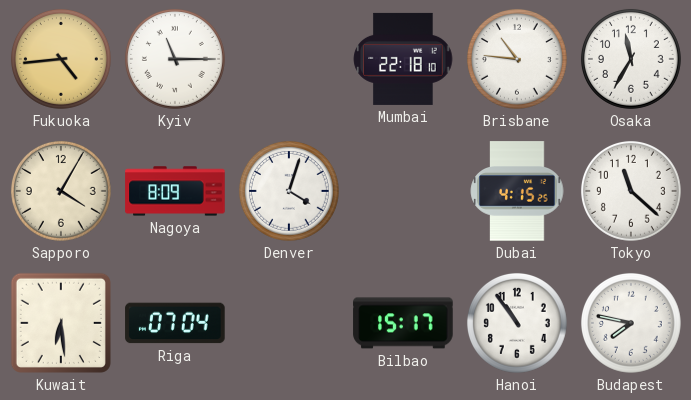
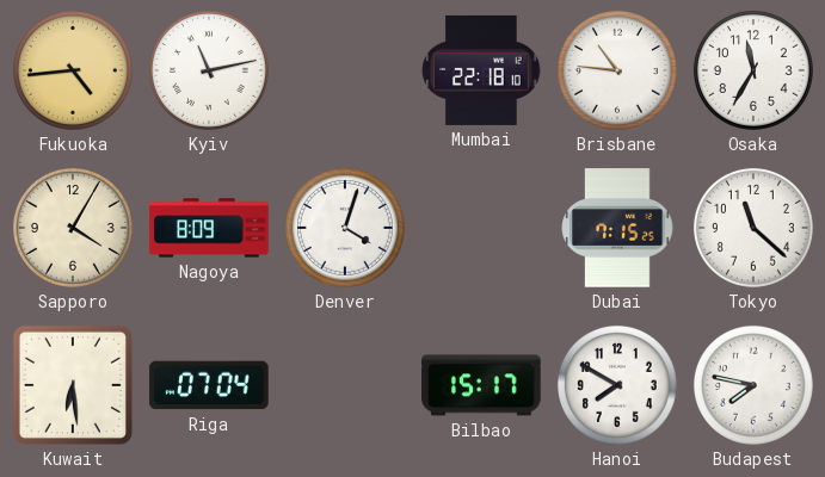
Kyiv: 11:15 -> 11:13
Dubai: 4:15 -> 7:15
Hanoi: 10:54 -> 7:50
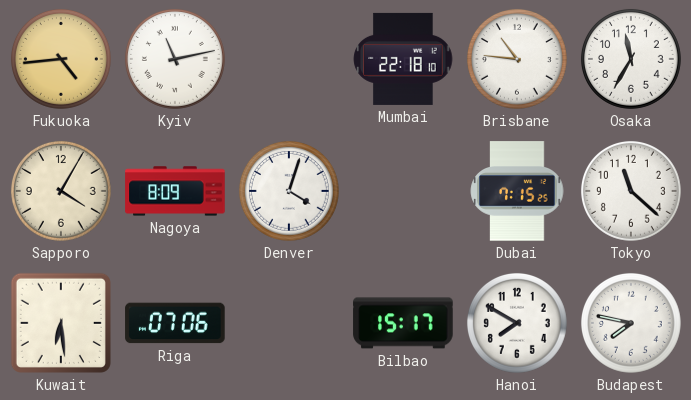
Riga: 07:04 -> 07:06
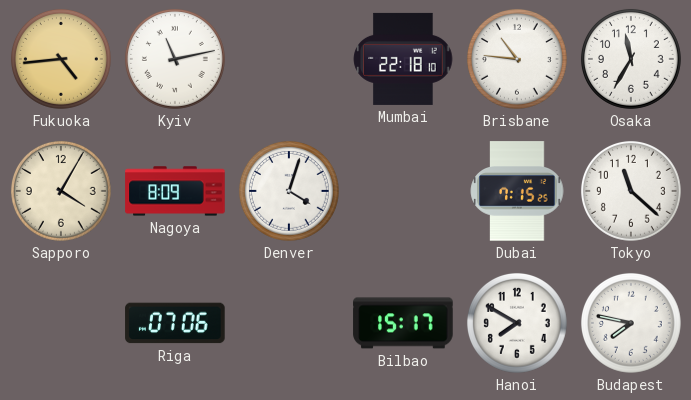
Kuwait: 6:29 -> none
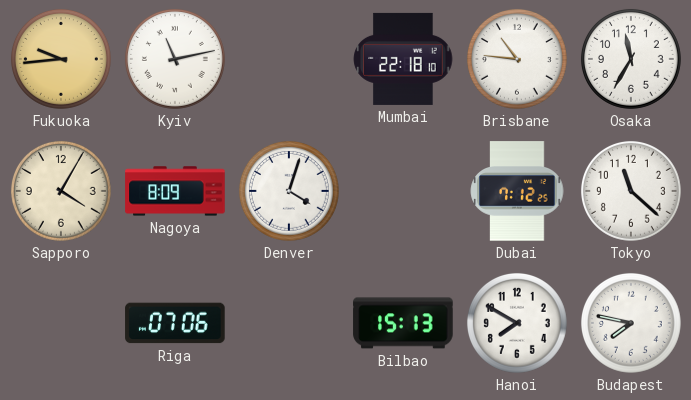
Fukuoka: 4:44 -> 9:44
Dubai: 7:15 -> 7:12
Bilbao: 15:17 -> 15:13
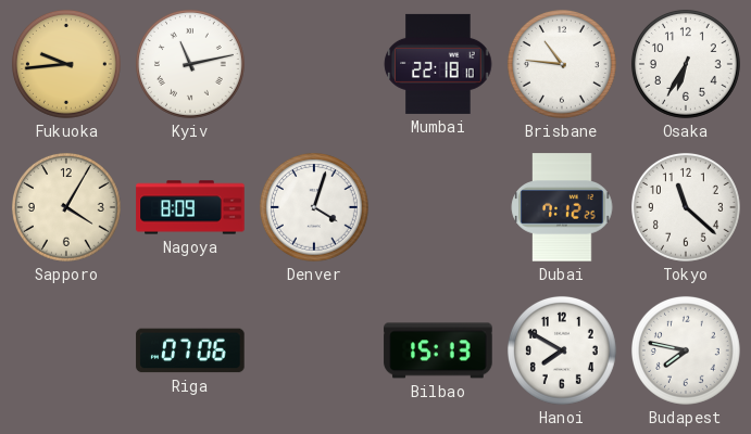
Osaka: 11:35 -> 6:35
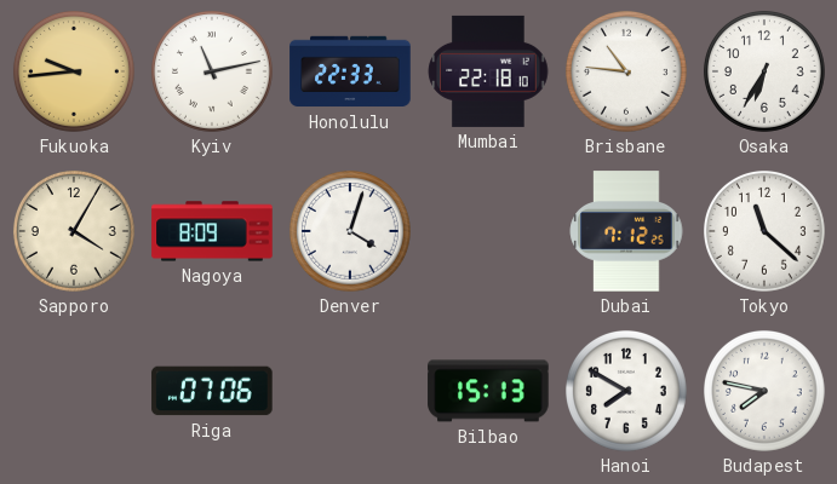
Honolulu: none -> 22:33
